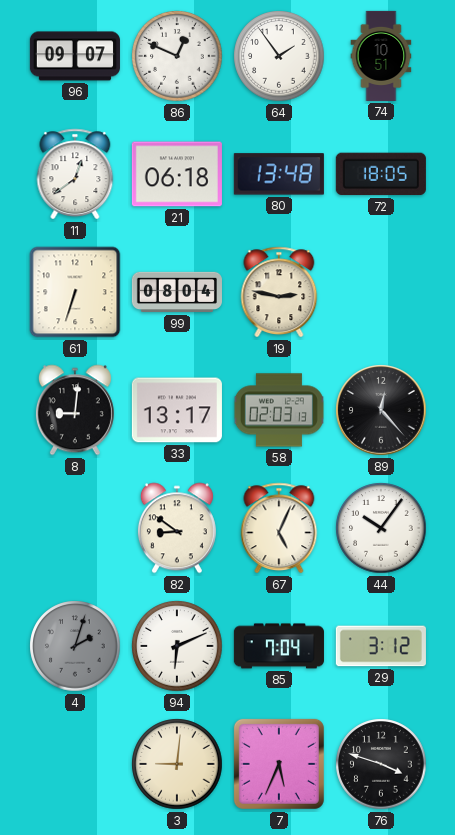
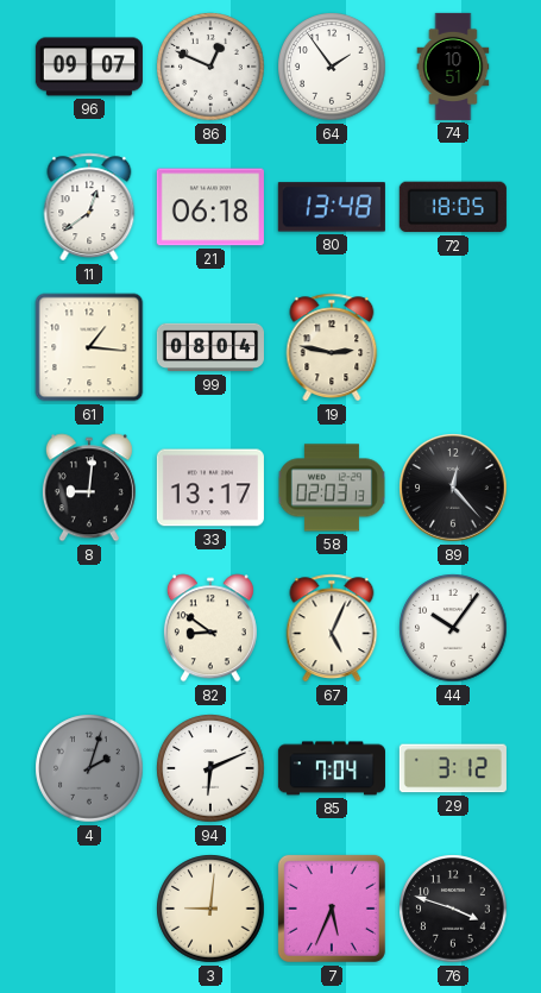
61: 6:33 -> 1:16
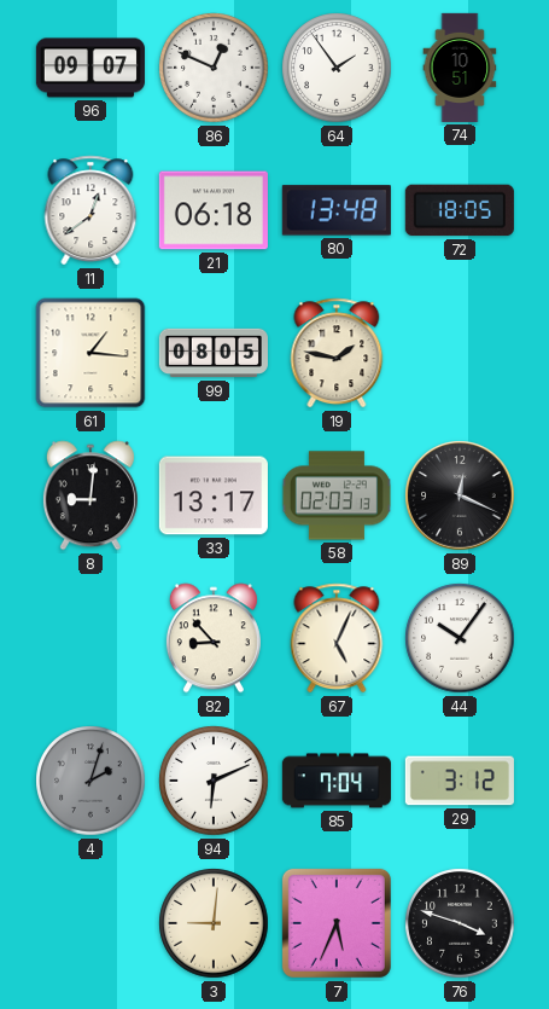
99: 08:04 -> 08:05
19: 2:47 -> 1:47
89: 12:23 -> 12:19
82: 8:51 -> 8:53
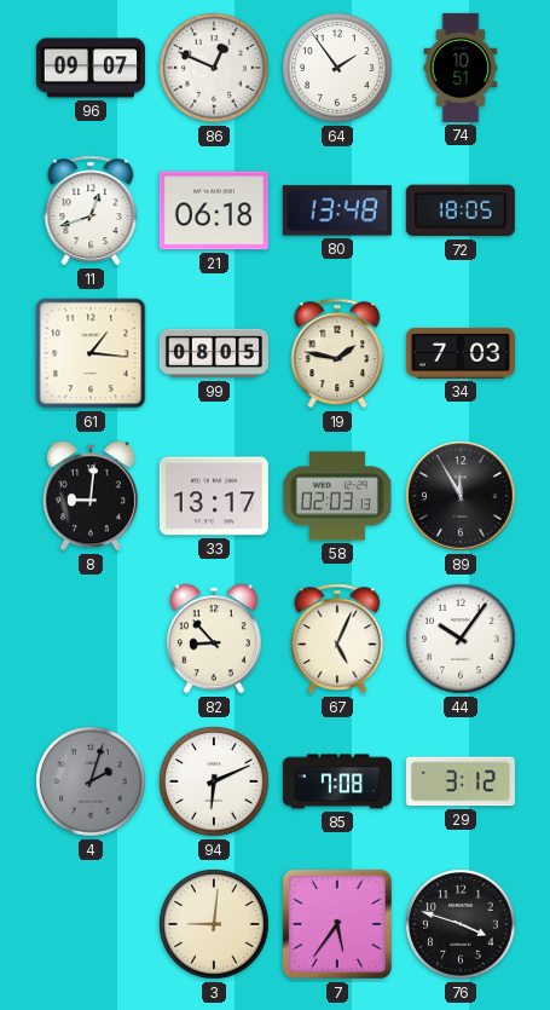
11: 12:39 -> 12:42
34: none -> 7:03
89: 12:19 -> 11:55
85: 7:04 -> 7:08
7: 5:34 -> 5:36
